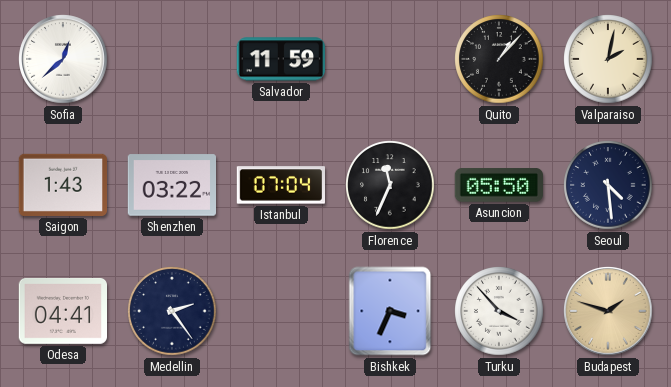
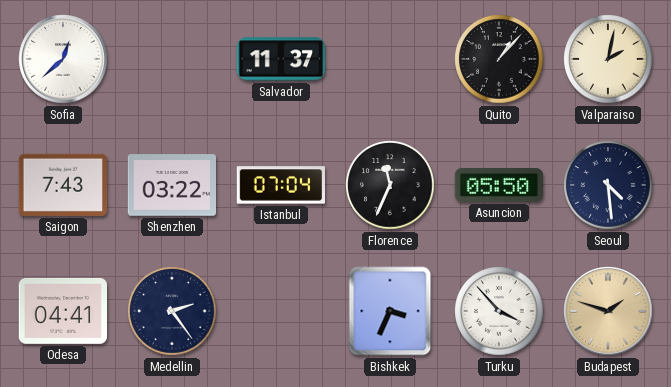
Salvador: 11:59 -> 11:37
Saigon: 1:43 -> 7:43
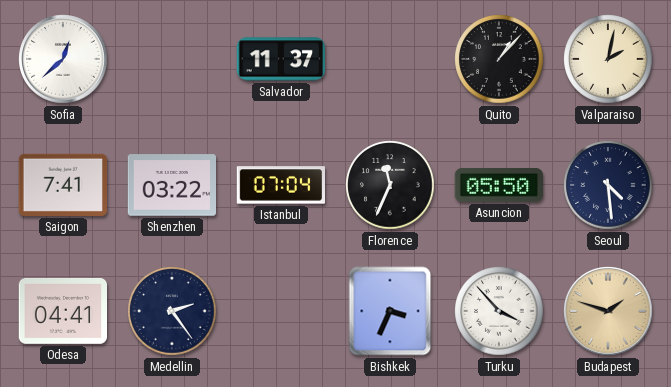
Saigon: 7:43 -> 7:41
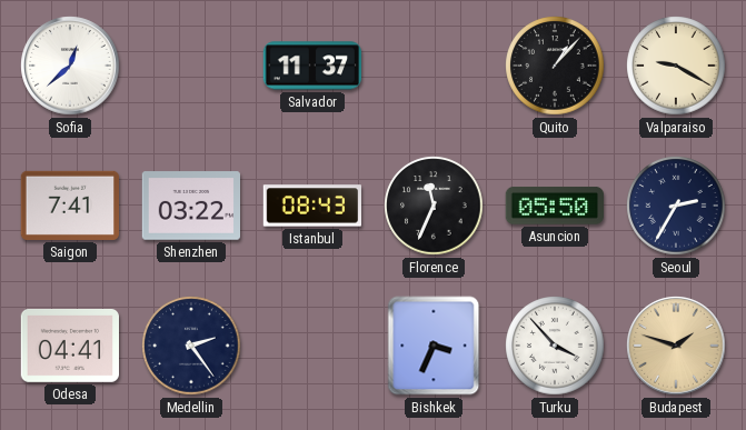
Valparaiso: 2:02 -> 9:20
Istanbul: 07:04 -> 08:43
Seoul: 4:29 -> 2:35
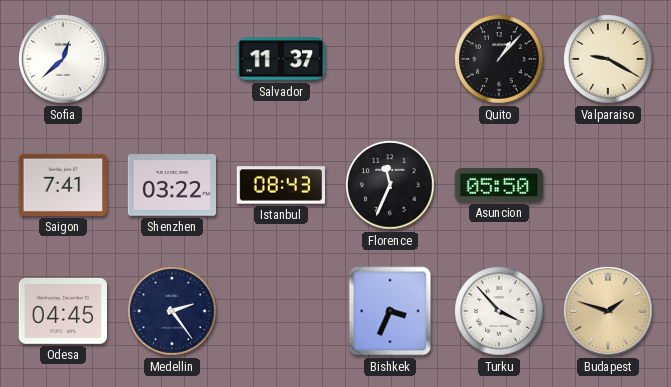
Seoul: 2:35 -> none
Odesa: 04:41 -> 04:45
